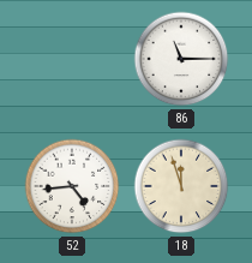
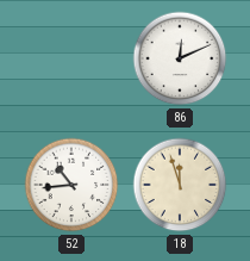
86: 11:15 -> 12:11
52: 4:44 -> 10:44
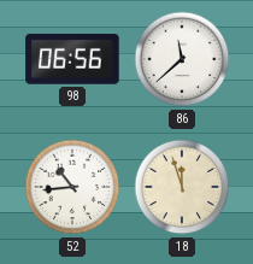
98: none -> 06:56
86: 12:11 -> 11:38
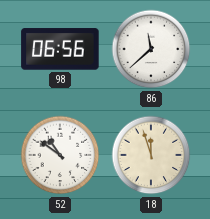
52: 10:44 -> 10:51
